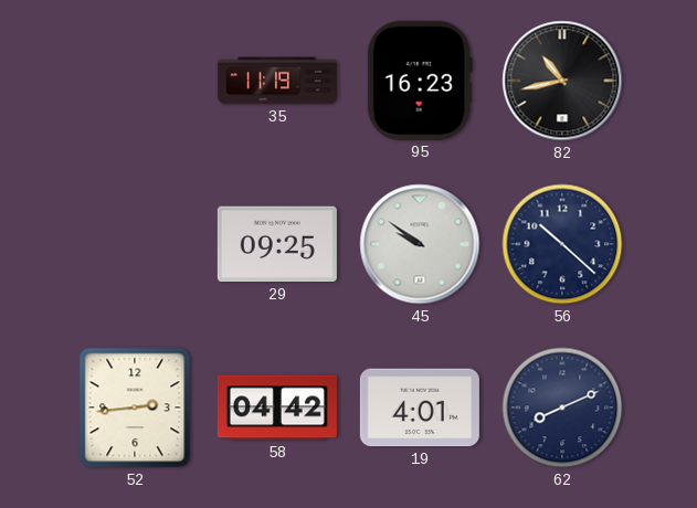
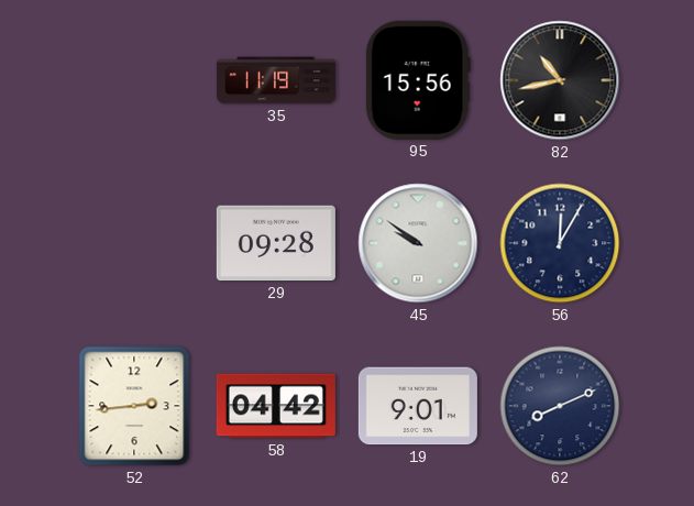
95: 16:23 -> 15:56
29: 09:25 -> 09:28
56: 10:22 -> 12:05
19: 4:01 -> 9:01
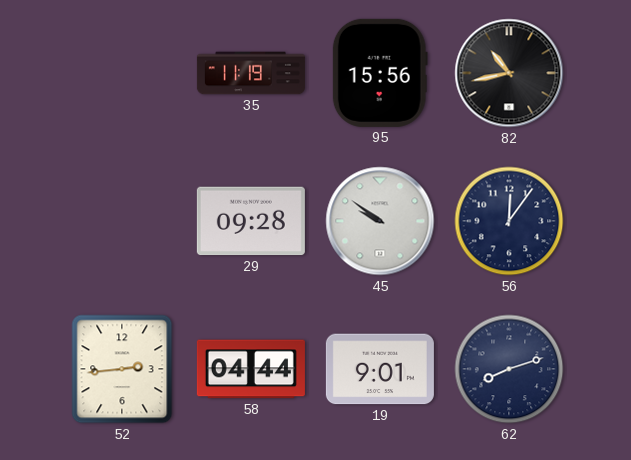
56: 12:05 -> 12:06
58: 04:42 -> 04:44
62: 8:11 -> 8:12
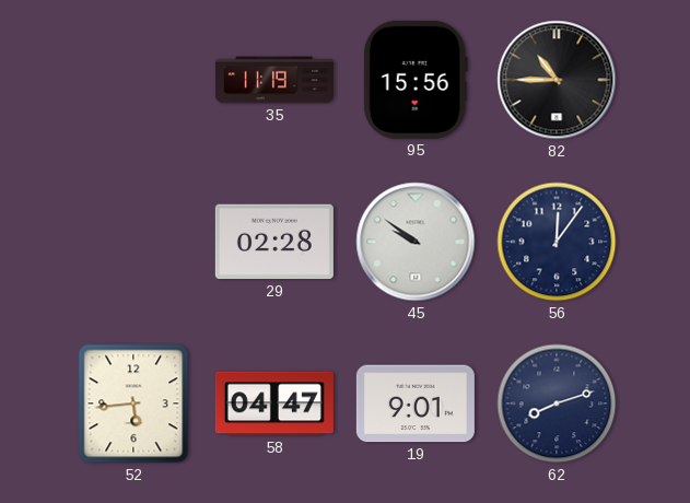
82: 10:43 -> 10:45
29: 09:28 -> 02:28
52: 2:44 -> 5:44
58: 04:44 -> 04:47
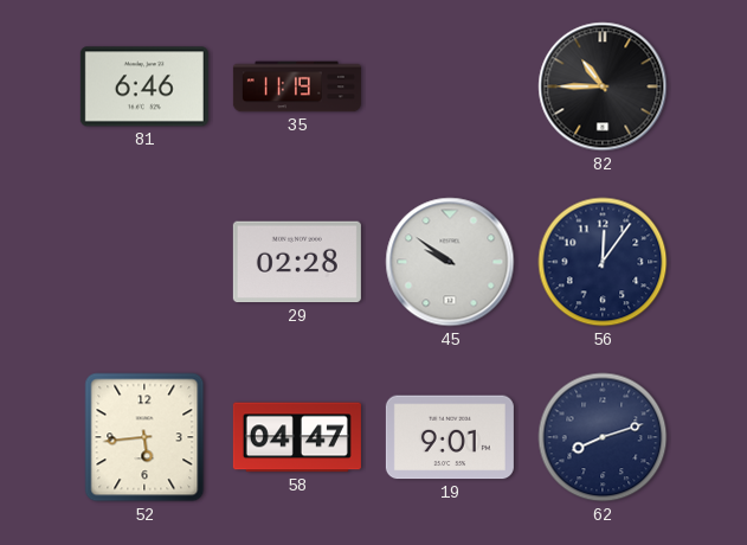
81: none -> 6:46
95: 15:56 -> none
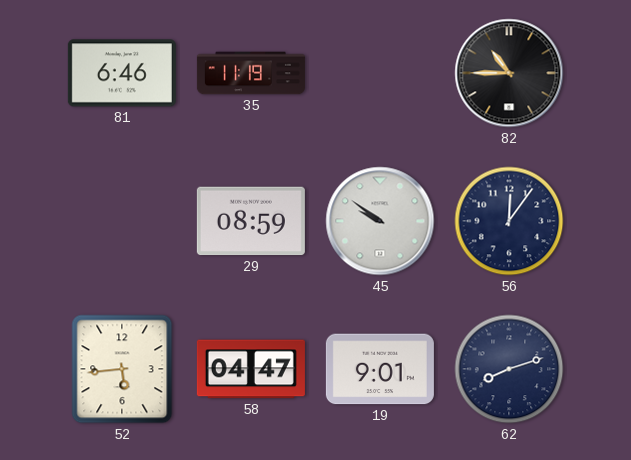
29: 02:28 -> 08:59
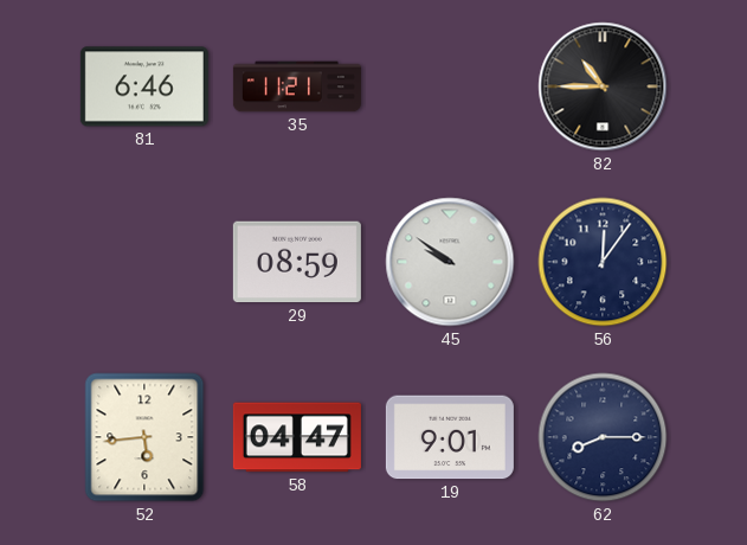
35: 11:19 -> 11:21
62: 8:12 -> 8:15
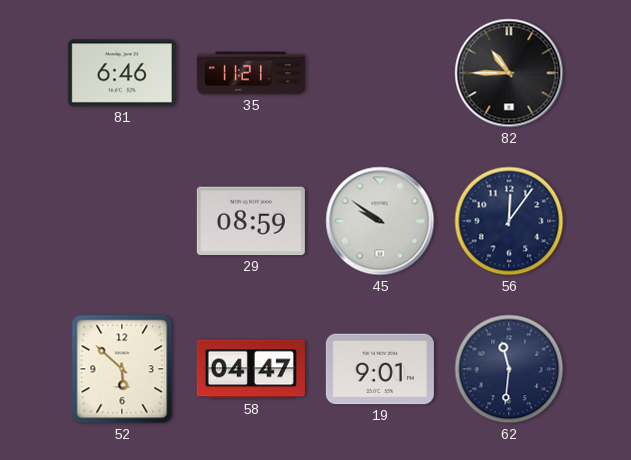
52: 5:44 -> 5:52
62: 8:15 -> 11:31
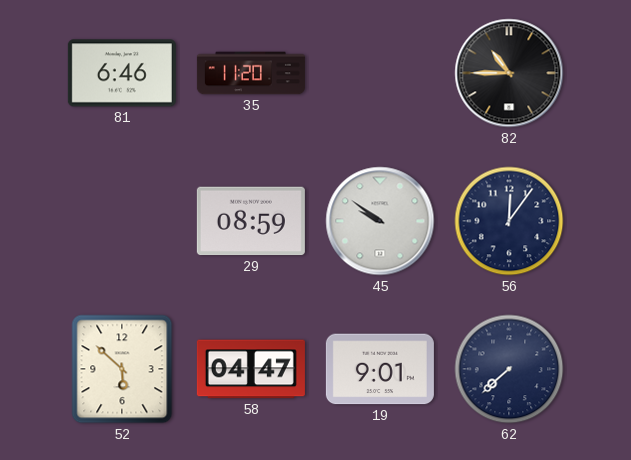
35: 11:21 -> 11:20
62: 11:31 -> 7:38
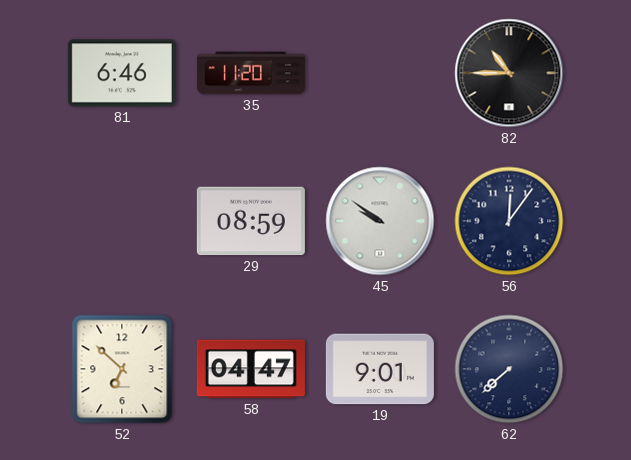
52: 5:52 -> 6:52
